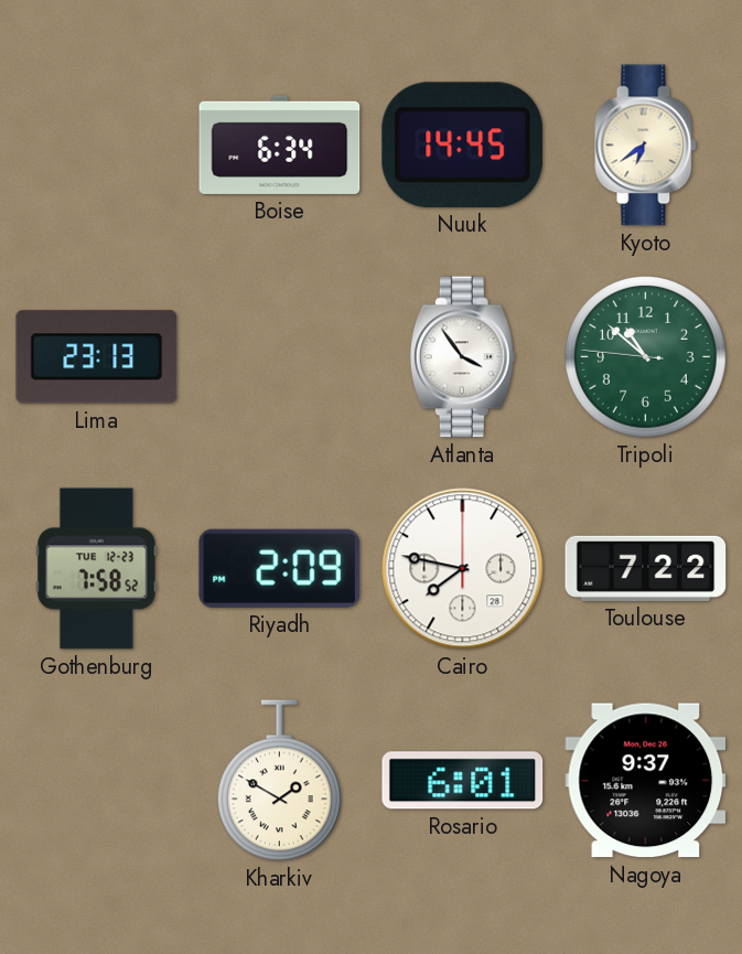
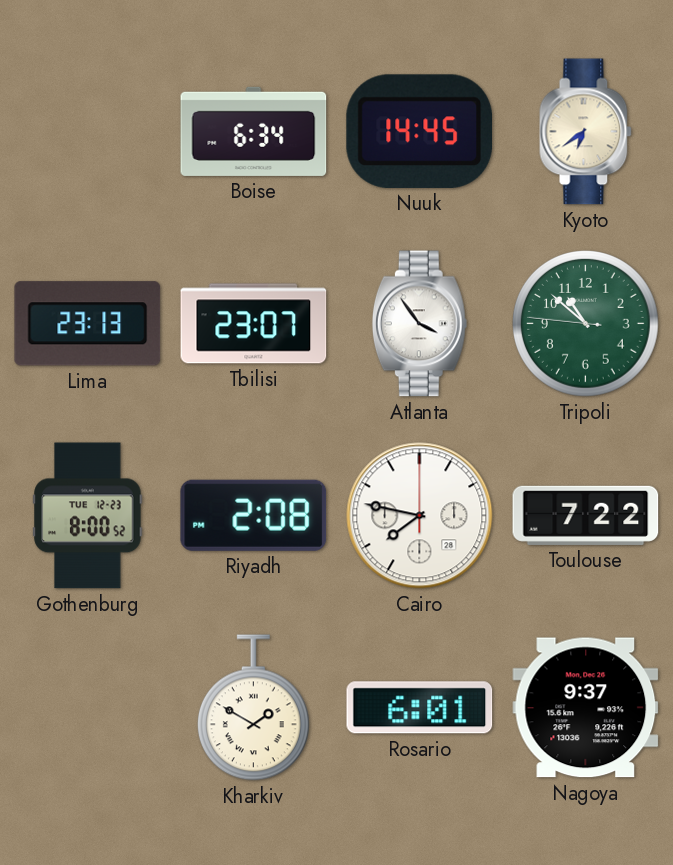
Tbilisi: none -> 23:07
Gothenburg: 7:58 -> 8:00
Riyadh: 2:09 -> 2:08
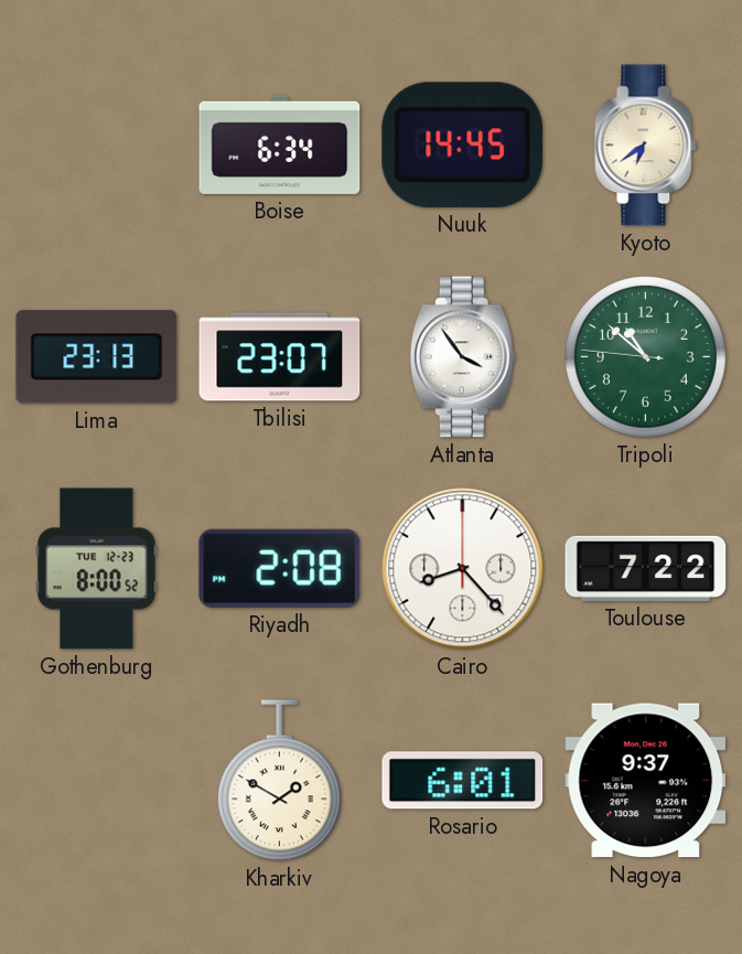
Cairo: 7:47 -> 8:23
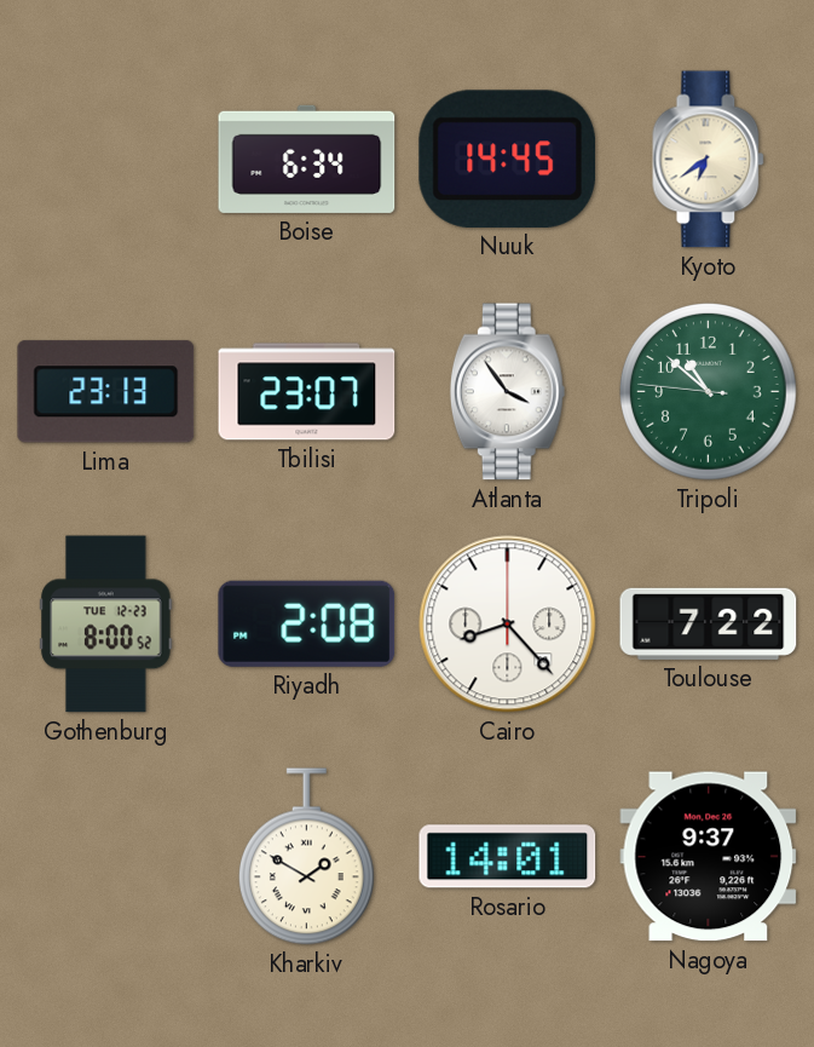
Rosario: 6:01 -> 14:01
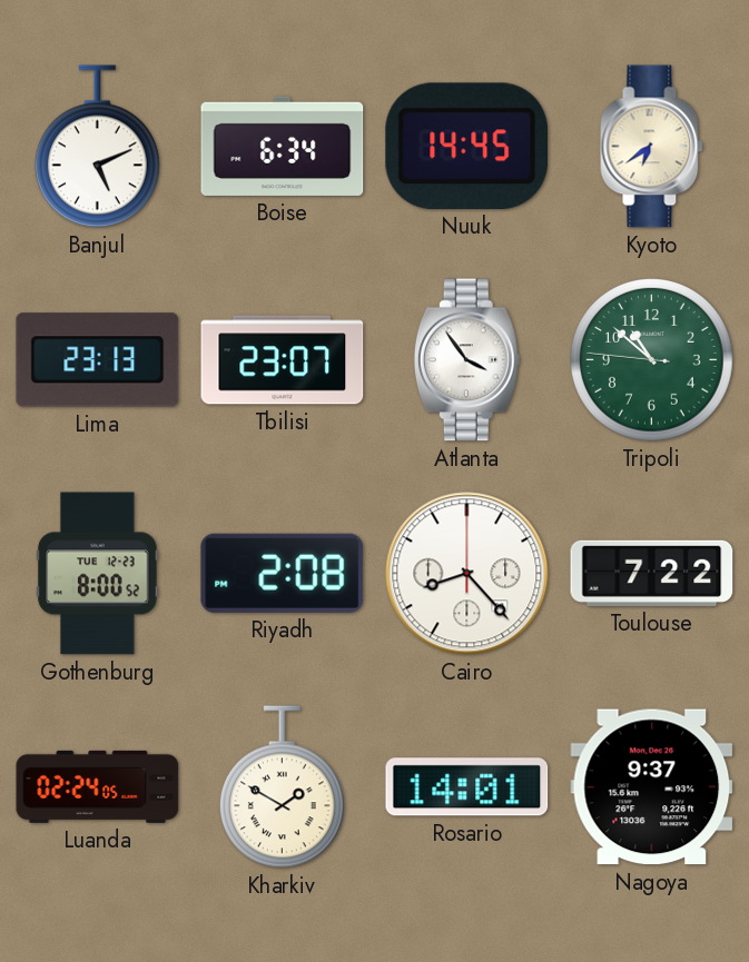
Banjul: none -> 5:11
Luanda: none -> 02:24
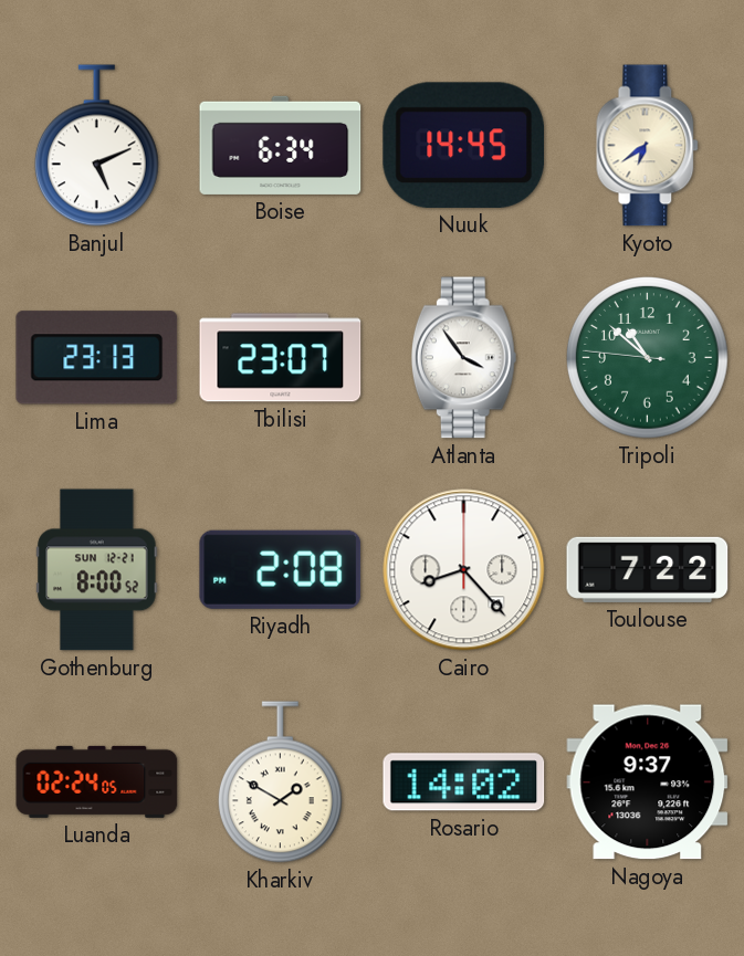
Gothenburg date: TUE 12-23 -> SUN 12-21
Rosario: 14:01 -> 14:02
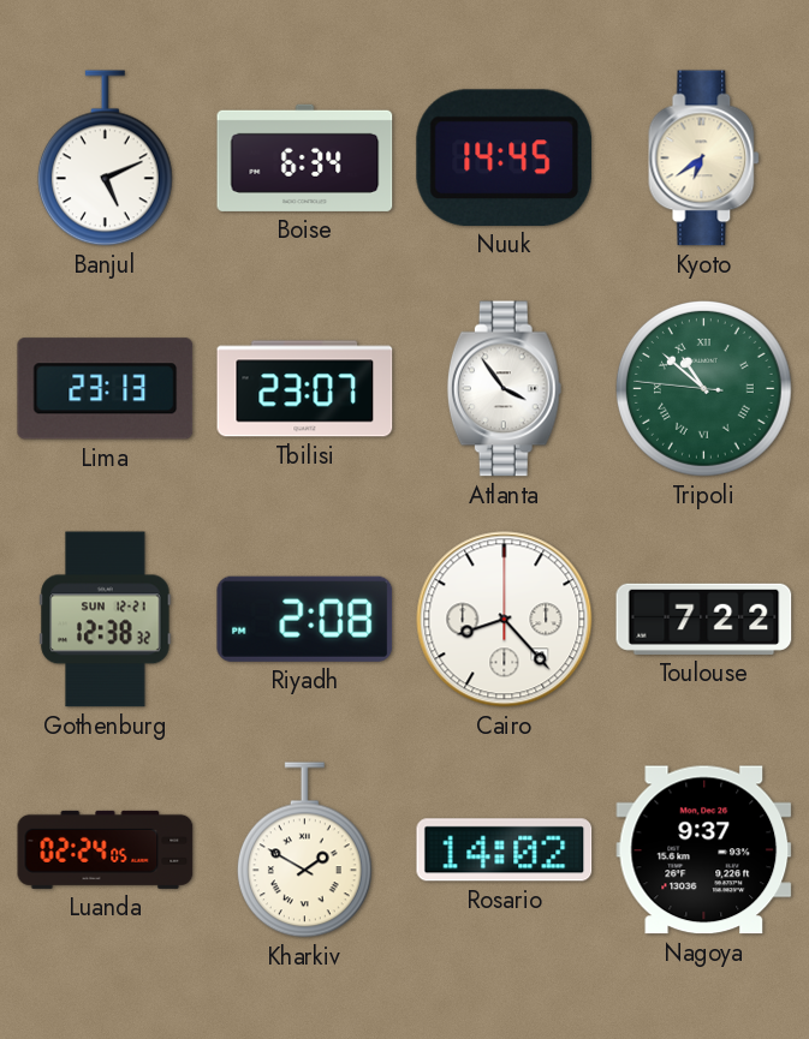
Tripoli numerals: Arabic -> Roman
Gothenburg: 8:00 -> 12:38
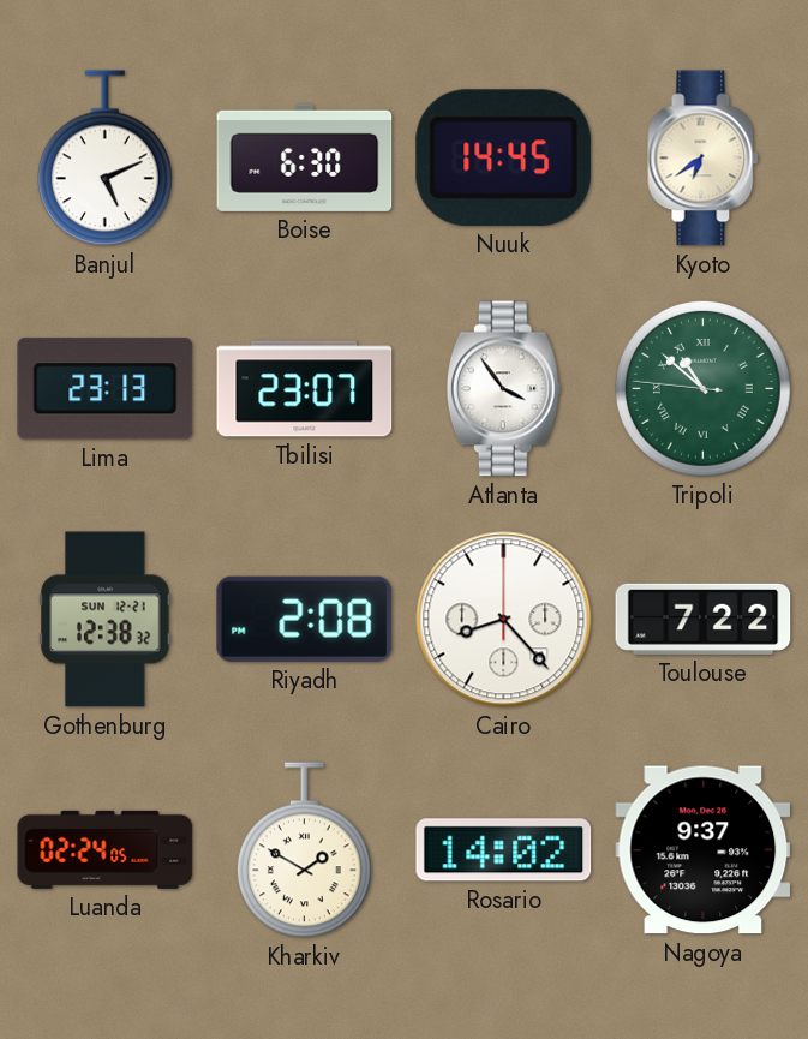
Boise: 6:34 -> 6:30
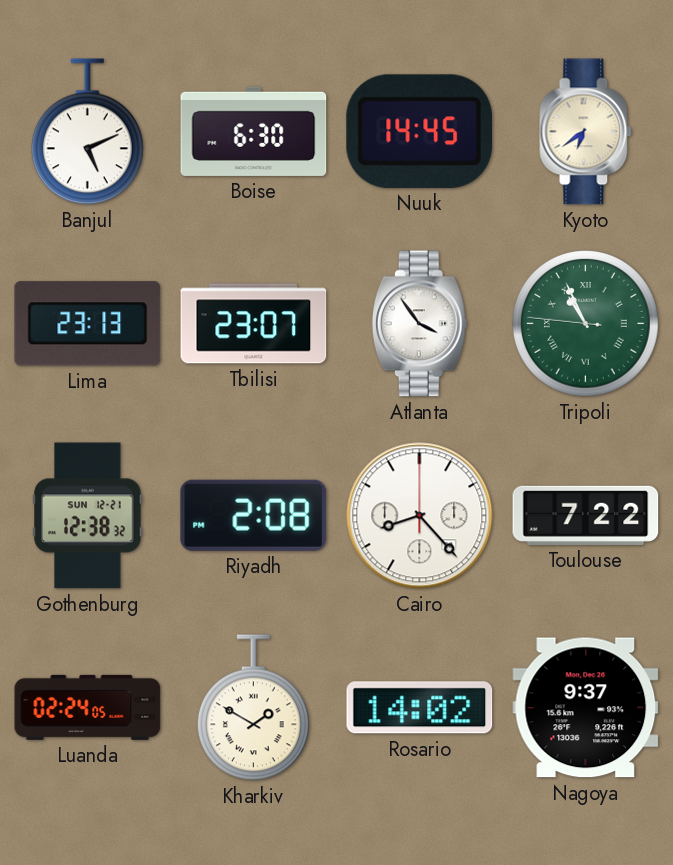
Tripoli: 10:51 -> 10:55
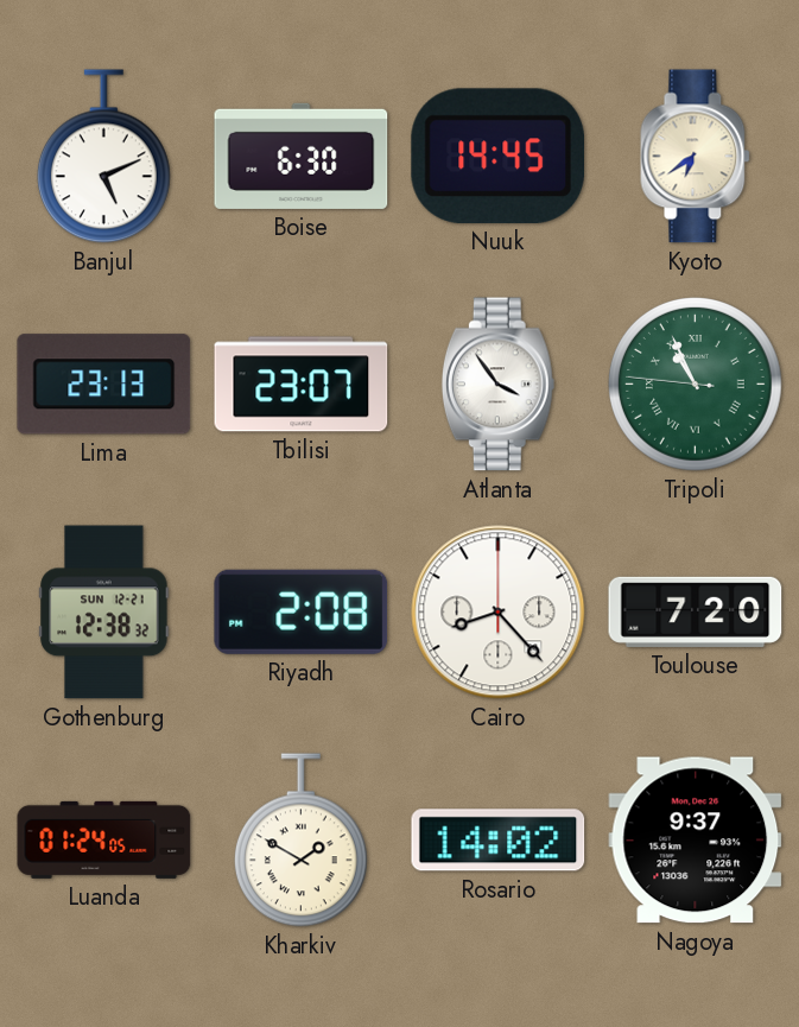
Toulouse: 7:22 -> 7:20
Luanda: 02:24 -> 01:24
